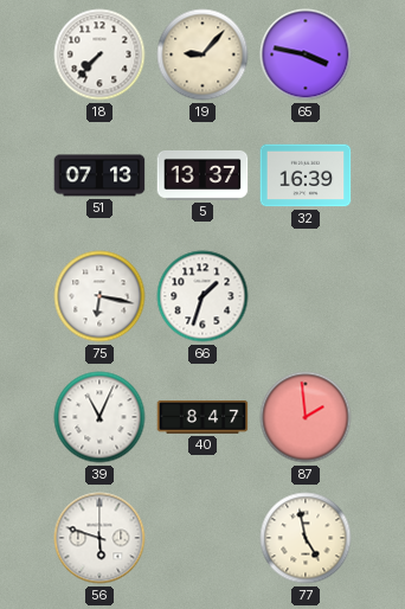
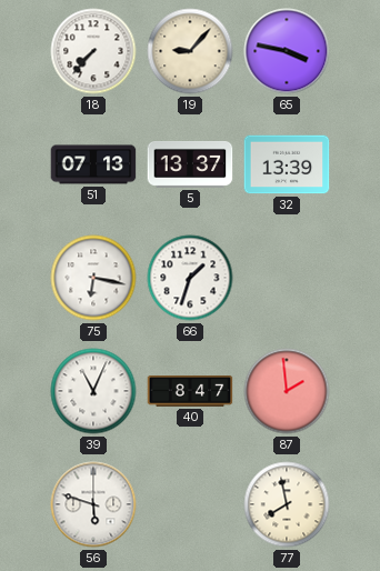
32: 16:39 -> 13:39
77: 4:58 -> 7:58
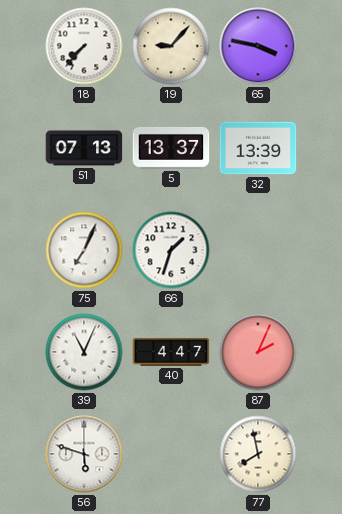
75: 6:17 -> 7:04
40: 8:47 -> 4:47
87: 1:59 -> 2:04
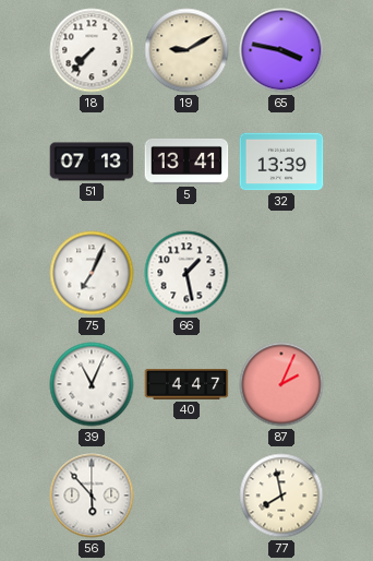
19: 9:07 -> 9:10
5: 13:37 -> 13:41
66: 1:33 -> 1:28
56: 5:48 -> 5:53
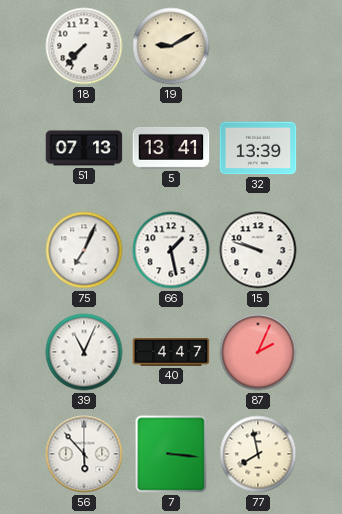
65: 3:47 -> none
15: none -> 9:48
7: none -> 3:16
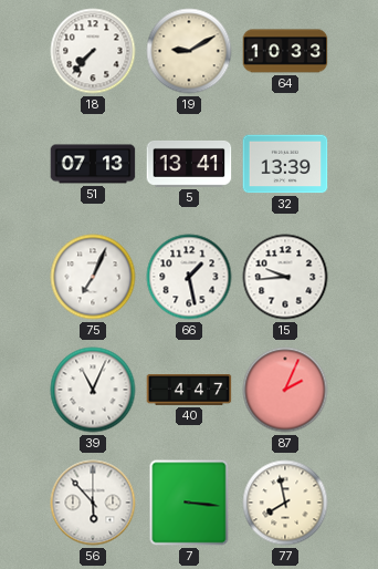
64: none -> 10:33
15: 9:48 -> 9:44
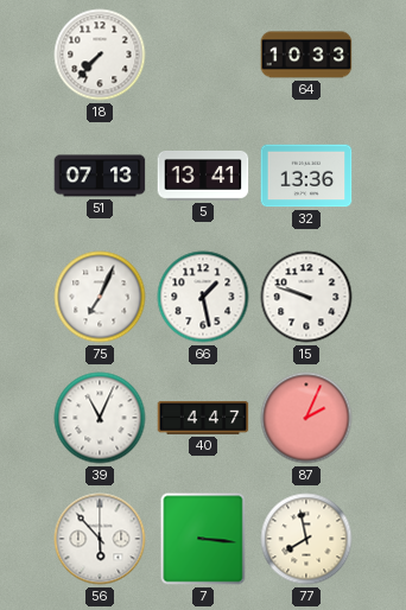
19: 9:10 -> none
32: 13:39 -> 13:36
15: 9:44 -> 9:48
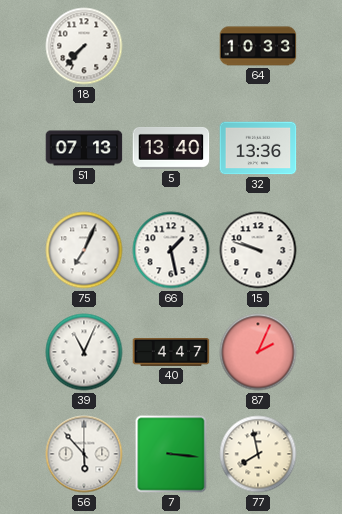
5: 13:41 -> 13:40
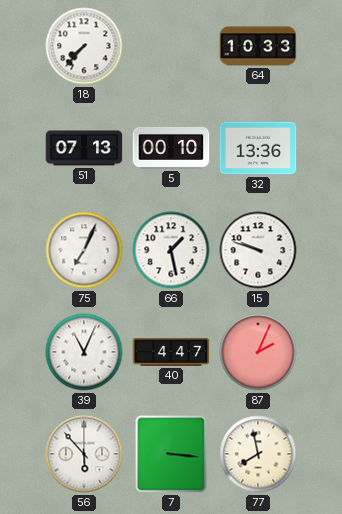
5: 13:40 -> 00:10
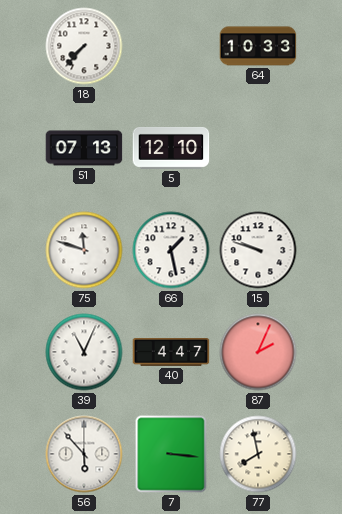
5: 00:10 -> 12:10
32: 13:36 -> none
75: 7:04 -> 11:48
